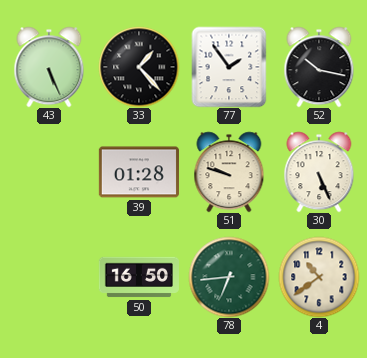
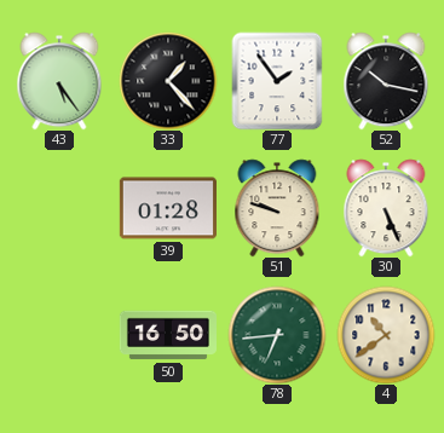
43: 5:26 -> 5:24
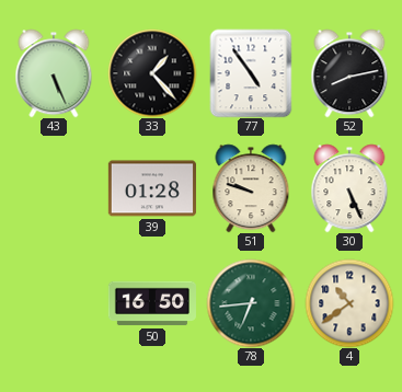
43: 5:24 -> 5:26
77: 1:54 -> 4:54
52: 10:17 -> 8:13
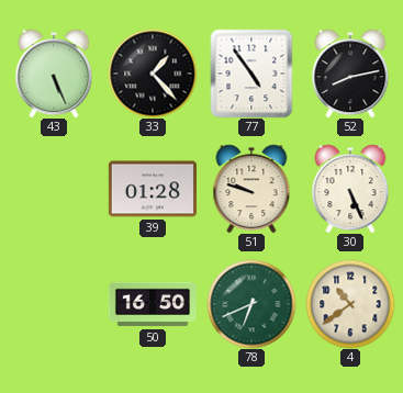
78: 6:44 -> 6:41
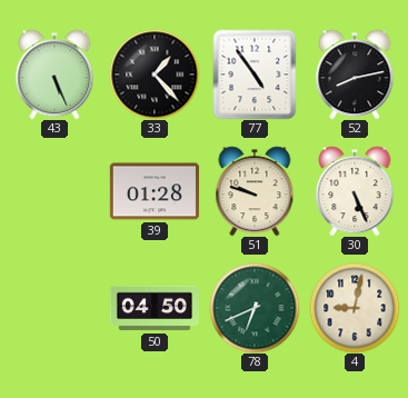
50: 16:50 -> 04:50
4: 10:39 -> 9:02
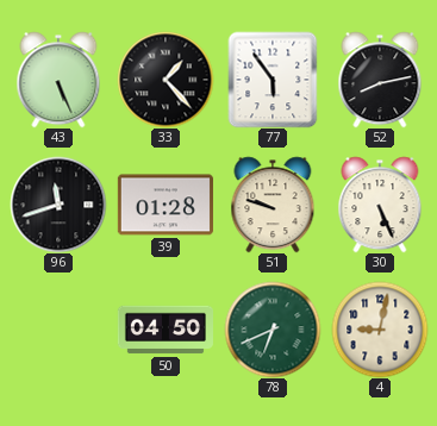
77: 4:54 -> 5:54
96: none -> 11:42
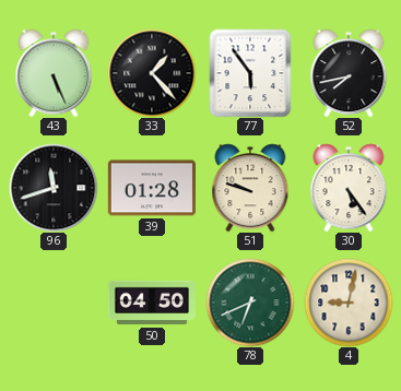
52: 8:13 -> 7:43
30: 5:26 -> 5:24
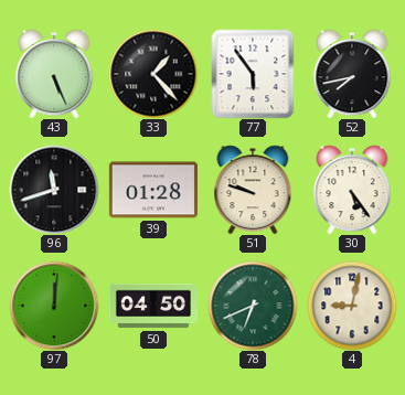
97: none -> 12:01
